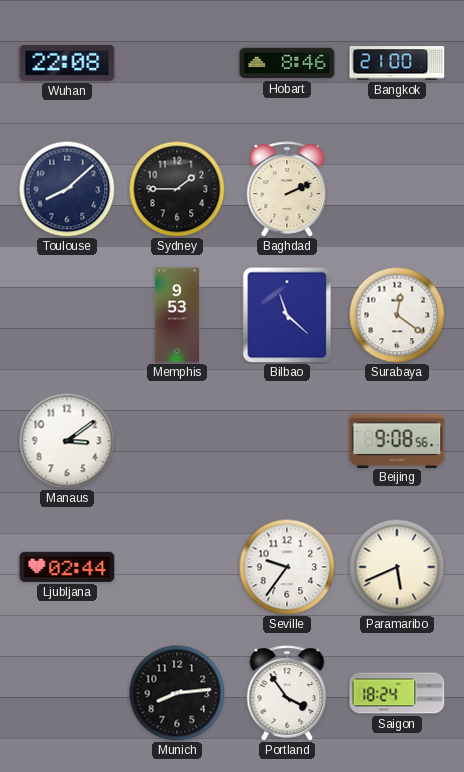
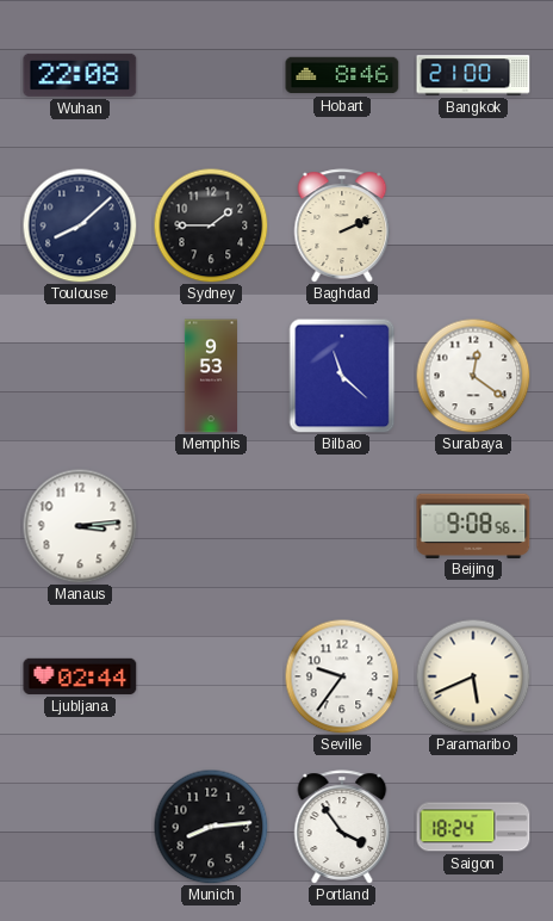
Manaus: 3:09 -> 3:14
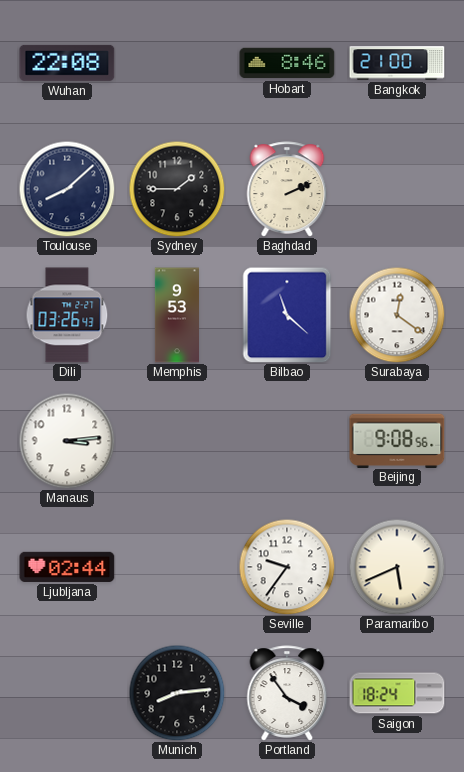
Dili: none -> 03:26
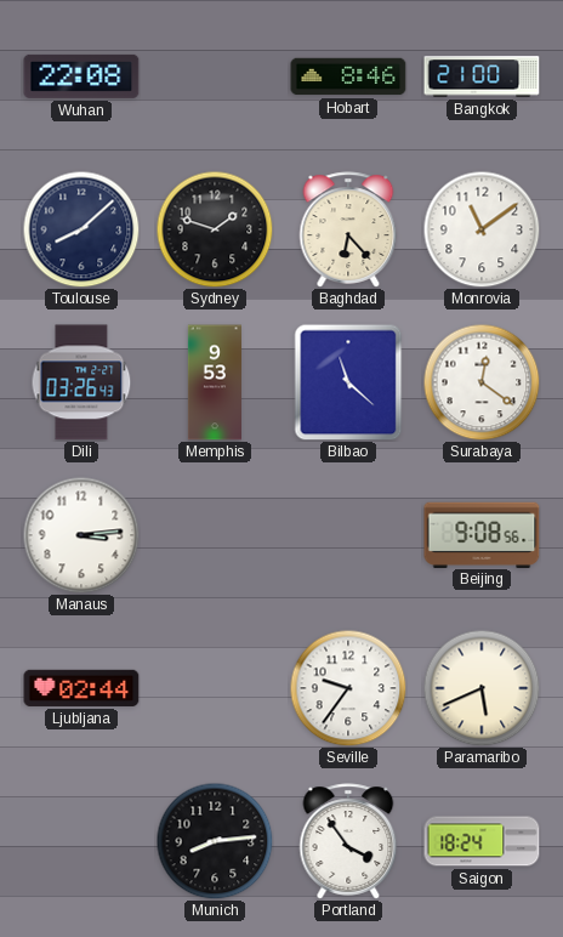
Sydney: 1:45 -> 1:48
Baghdad: 2:11 -> 6:23
Monrovia: none -> 11:09
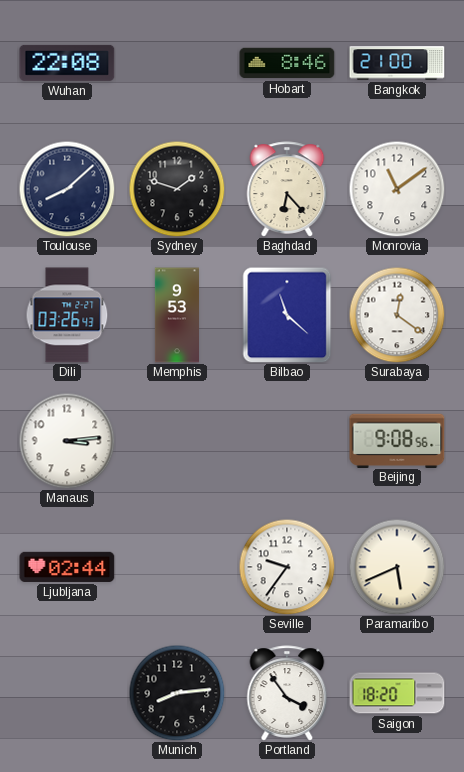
Saigon: 18:24 -> 18:20
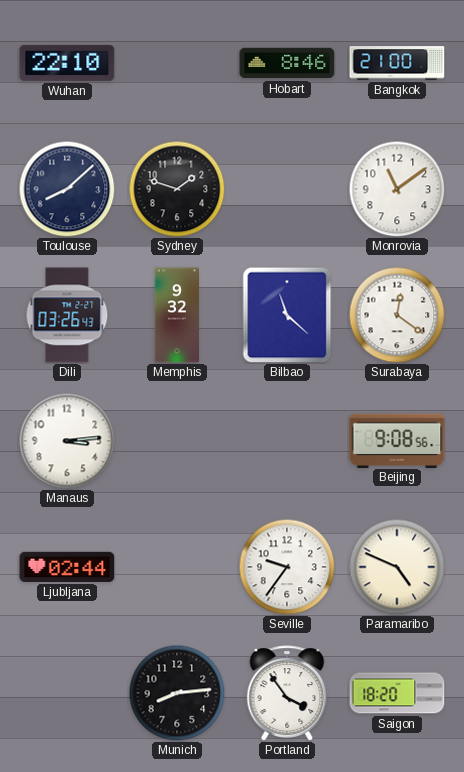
Wuhan: 22:08 -> 22:10
Baghdad: 6:23 -> none
Memphis: 9:53 -> 9:32
Paramaribo: 5:41 -> 4:49
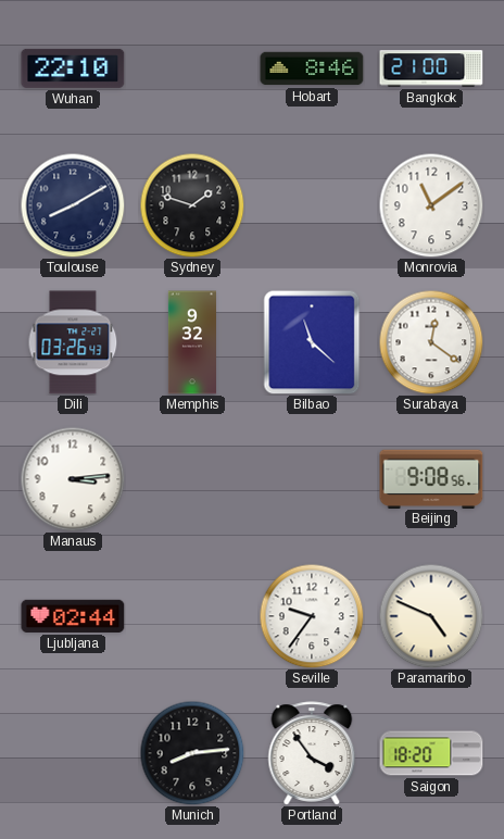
Toulouse: 8:08 -> 8:10
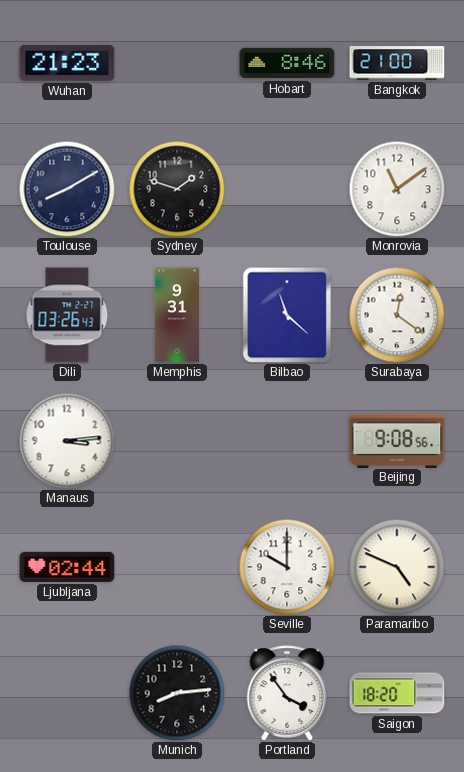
Wuhan: 22:10 -> 21:23
Memphis: 9:32 -> 9:31
Seville: 9:36 -> 10:00
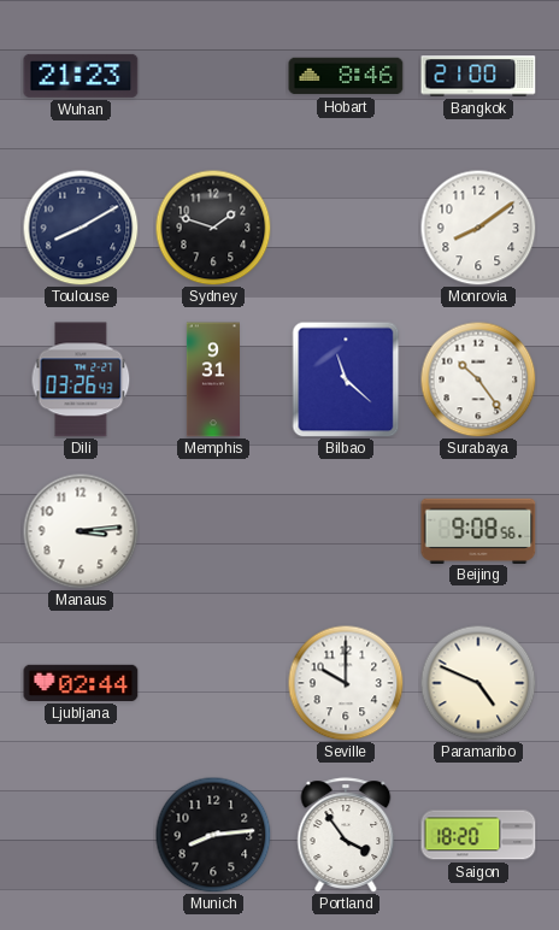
Monrovia: 11:09 -> 8:09
Surabaya: 12:21 -> 10:24
